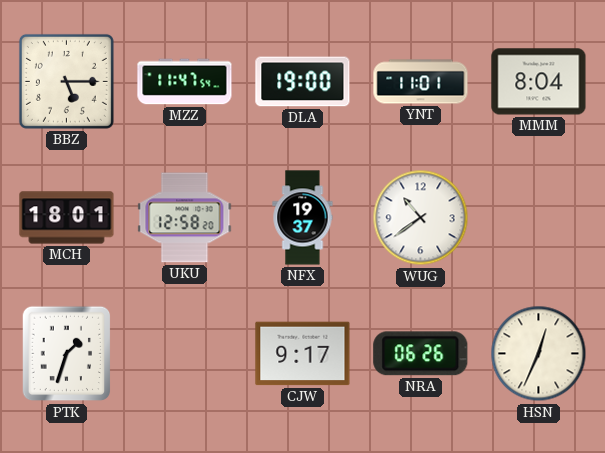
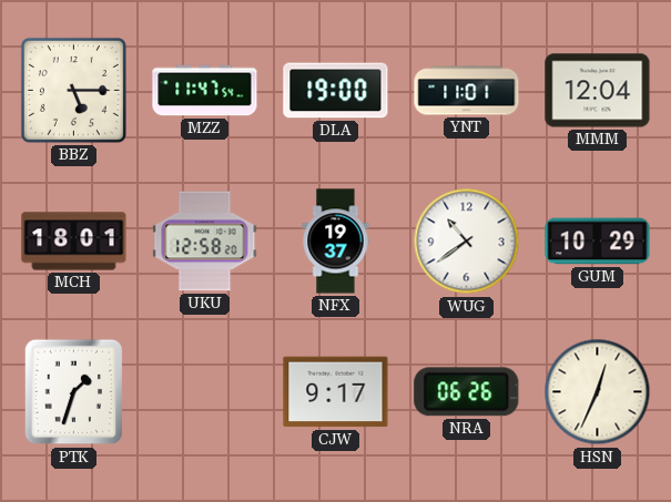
MMM: 8:04 -> 12:04
GUM: none -> 10:29
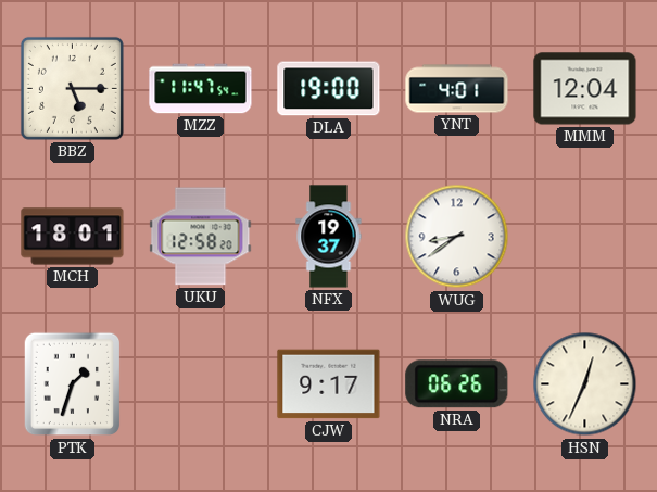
YNT: 11:01 -> 4:01
WUG: 10:39 -> 8:39
GUM: 10:29 -> none
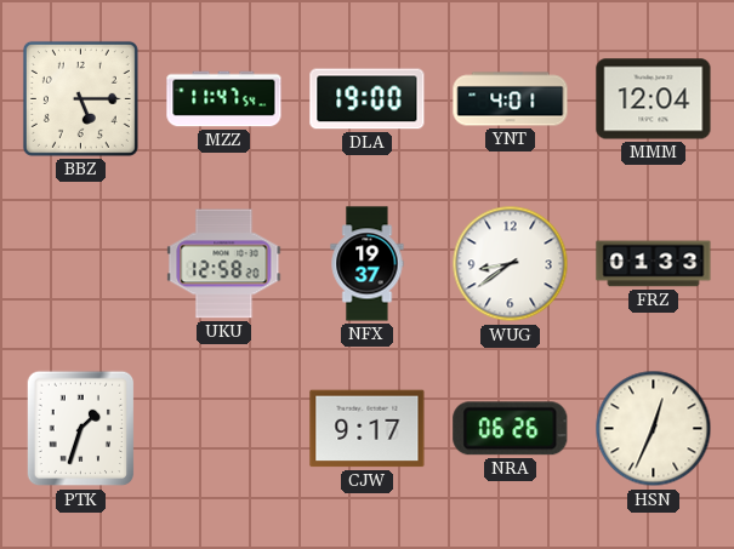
MCH: 18:01 -> none
FRZ: none -> 01:33
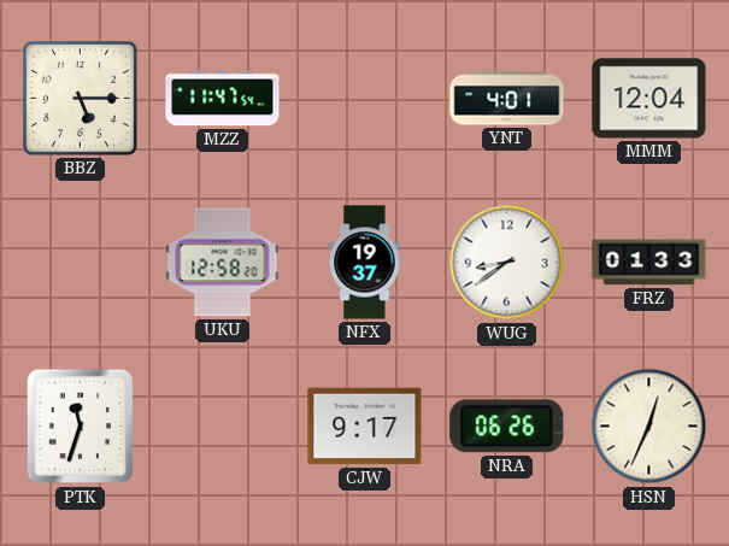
DLA: 19:00 -> none
PTK: 1:33 -> 11:33
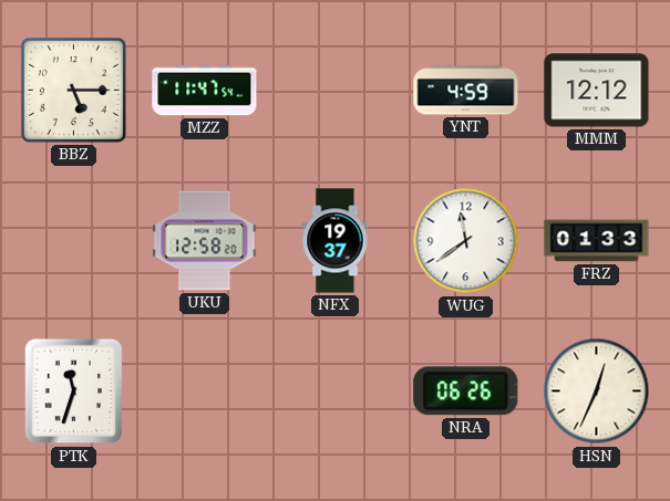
YNT: 4:01 -> 4:59
MMM: 12:04 -> 12:12
WUG: 8:39 -> 11:39
CJW: 9:17 -> none
